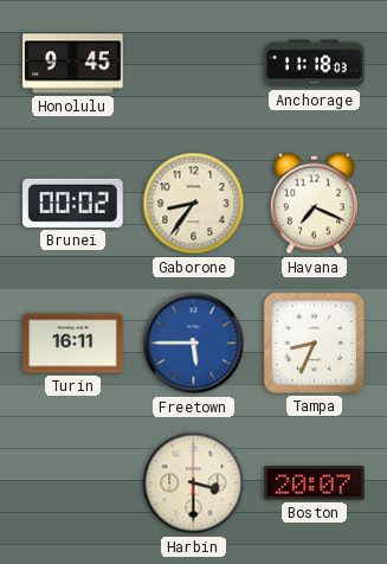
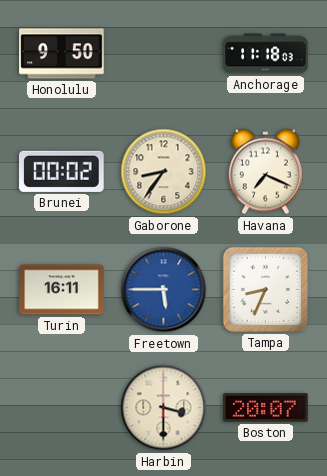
Honolulu: 9:45 -> 9:50
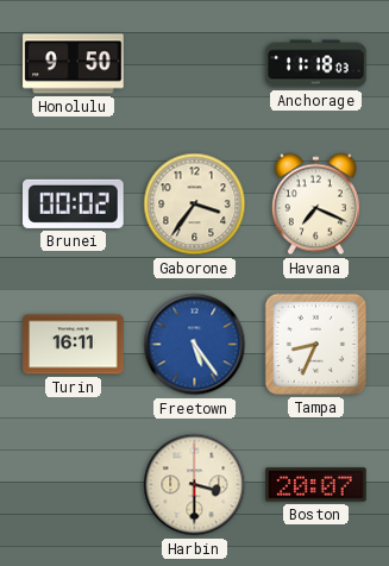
Gaborone: 8:36 -> 3:36
Freetown: 5:45 -> 5:24
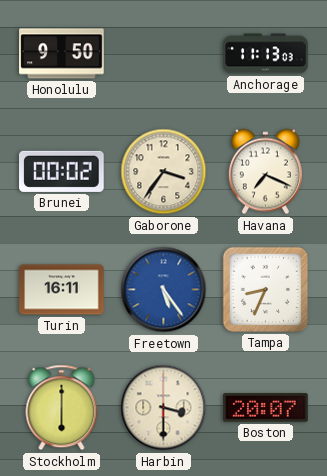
Anchorage: 11:18 -> 11:13
Stockholm: none -> 6:00
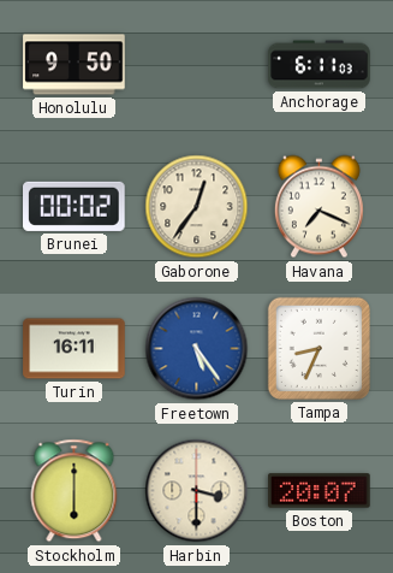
Anchorage: 11:13 -> 6:11
Gaborone: 3:36 -> 12:36
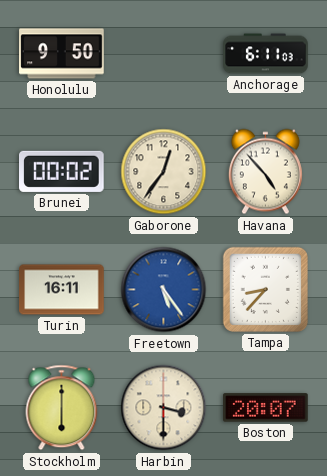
Havana: 7:19 -> 4:53
Tampa: 8:34 -> 8:37
